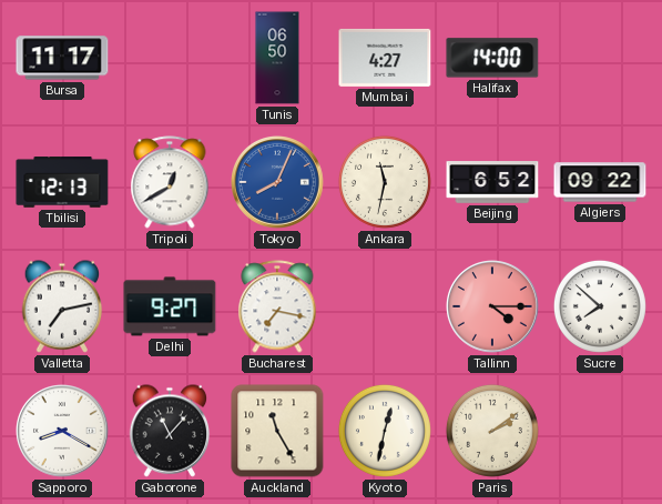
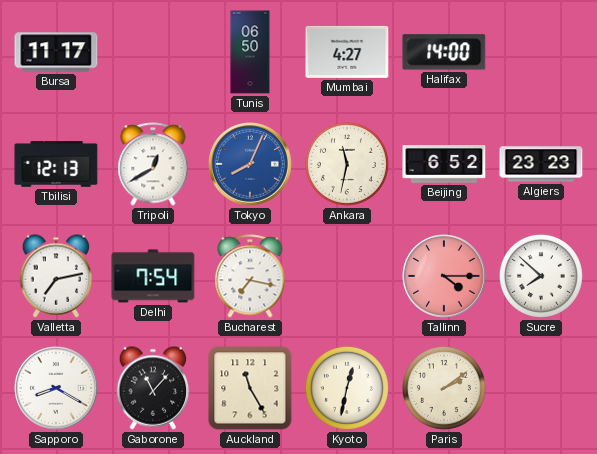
Algiers: 09:22 -> 23:23
Delhi: 9:27 -> 7:54
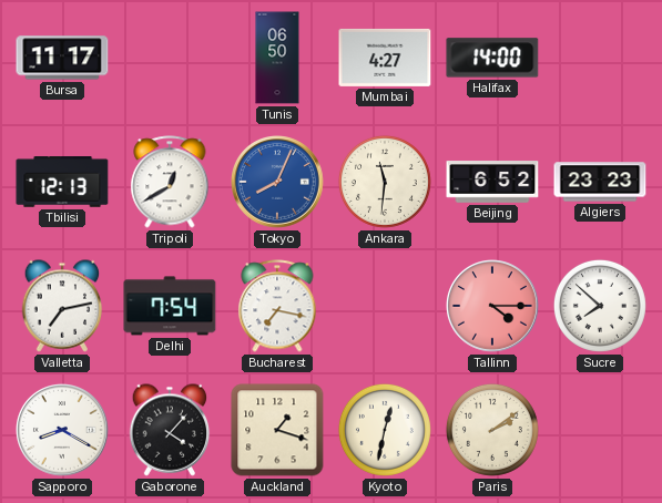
Ankara: 11:32 -> 11:31
Gaborone: 11:07 -> 4:07
Auckland: 11:25 -> 1:18
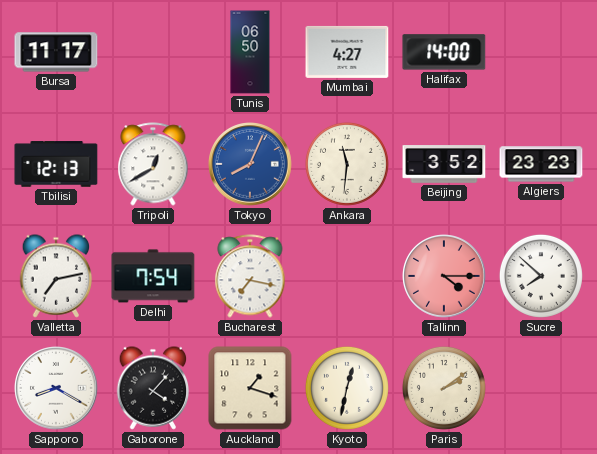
Beijing: 6:52 -> 3:52
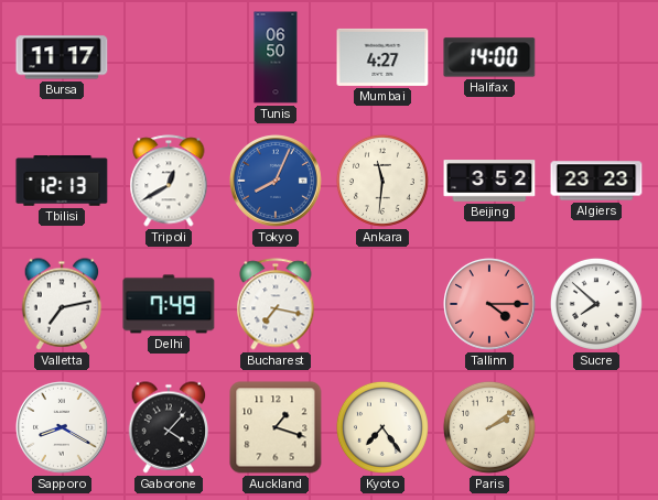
Delhi: 7:54 -> 7:49
Kyoto: 12:32 -> 7:24
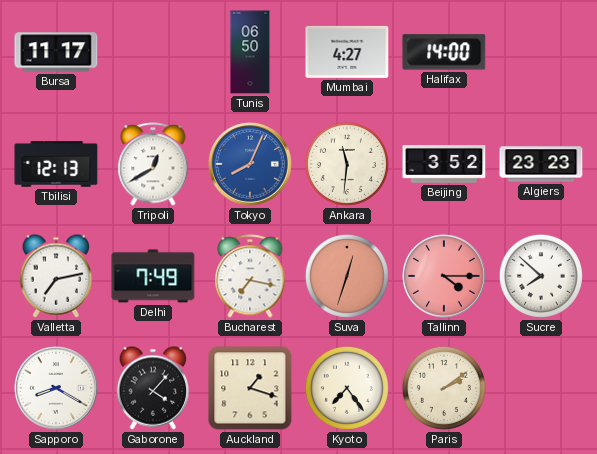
Suva: none -> 12:33
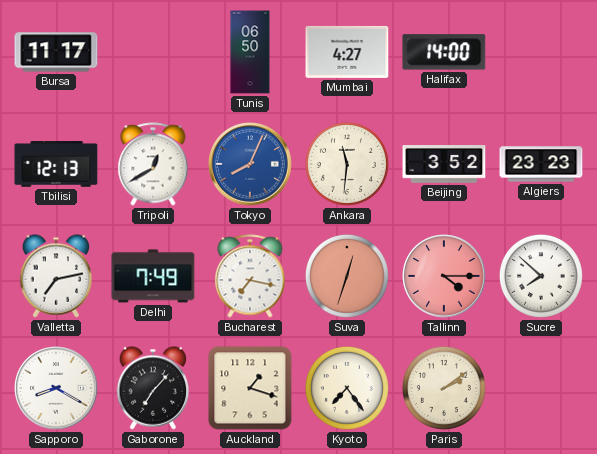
Gaborone: 4:07 -> 7:07
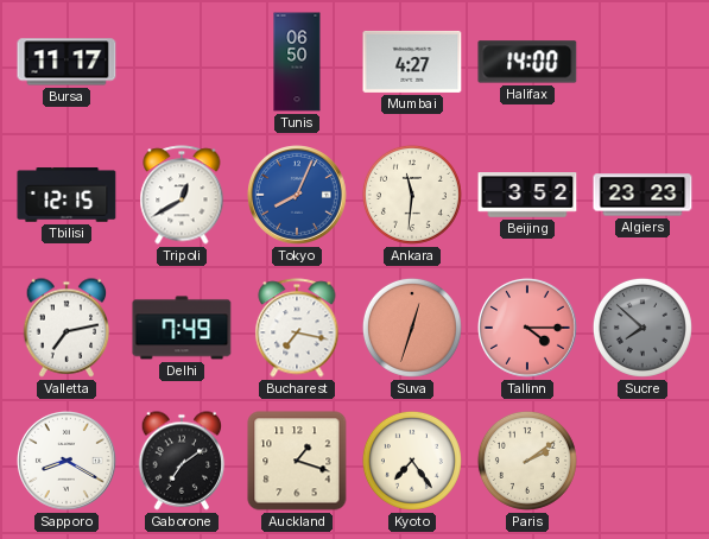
Tbilisi: 12:13 -> 12:15
Sucre dial: white -> grey
Gaborone: 7:07 -> 7:09
